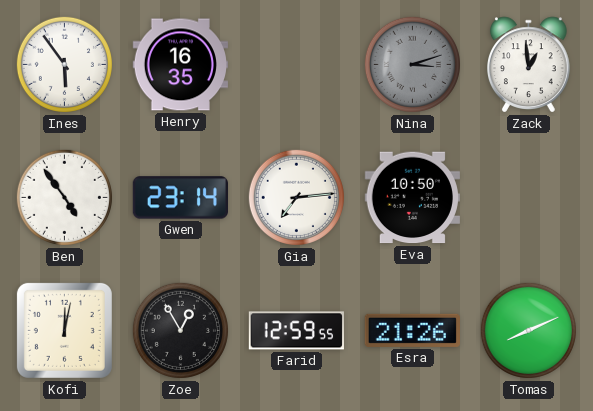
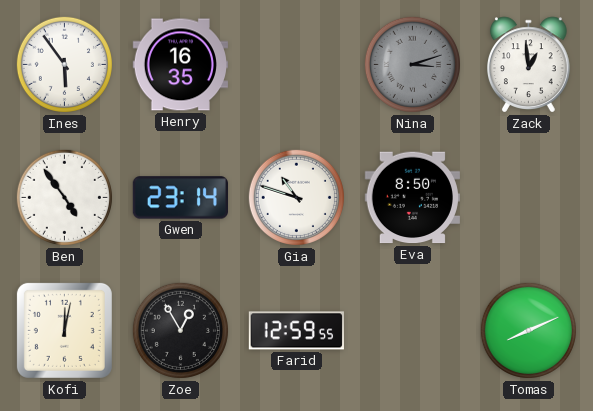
Gia: 7:14 -> 10:48
Eva: 10:50 -> 8:50
Esra: 21:26 -> none
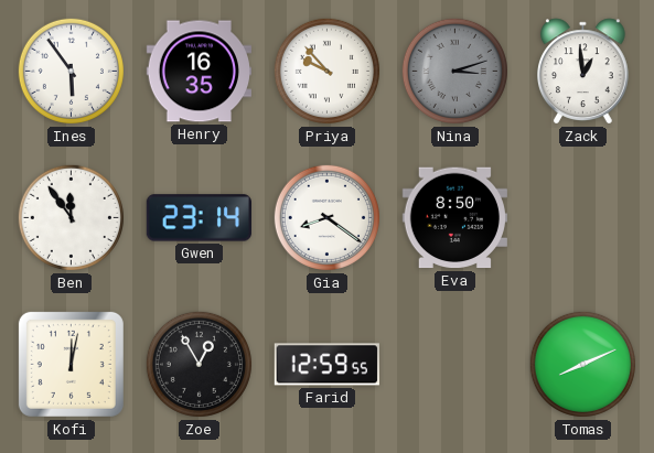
Priya: none -> 9:53
Ben: 4:54 -> 11:54
Gia: 10:48 -> 8:21
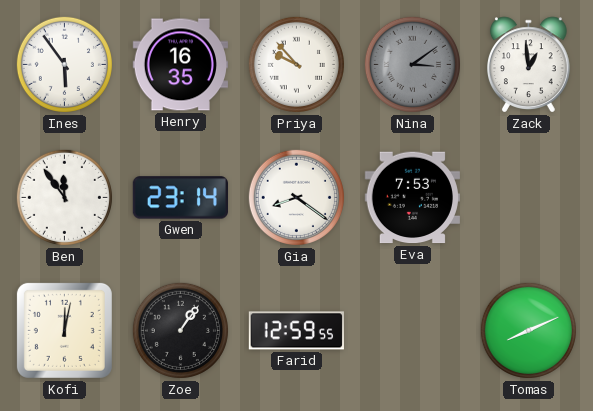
Nina: 3:12 -> 3:09
Eva: 8:50 -> 7:53
Zoe: 12:55 -> 1:06
